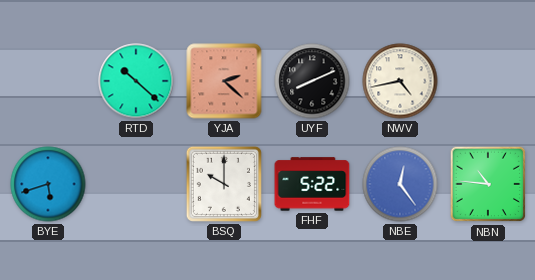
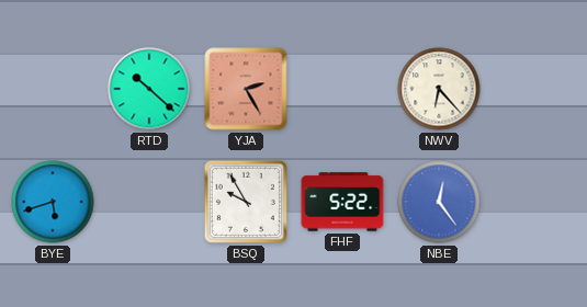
YJA: 2:22 -> 2:25
UYF: 8:11 -> none
NWV: 4:43 -> 6:23
BSQ: 10:00 -> 9:55
NBN: 10:46 -> none
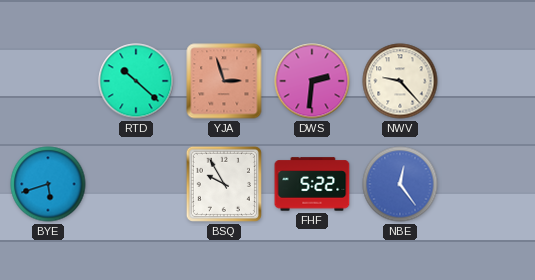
YJA: 2:25 -> 2:57
DWS: none -> 2:31
NWV: 6:23 -> 9:23
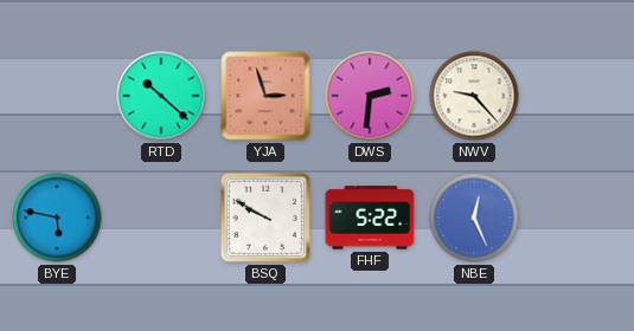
BYE: 5:42 -> 5:47
BSQ: 9:55 -> 9:50
NBE: 12:24 -> 12:26
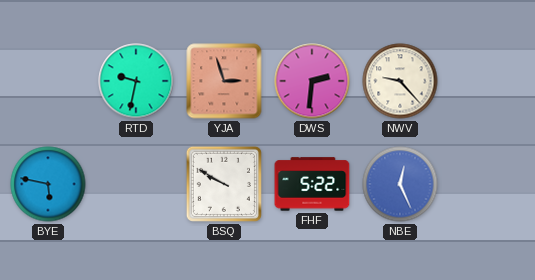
RTD: 10:22 -> 9:32
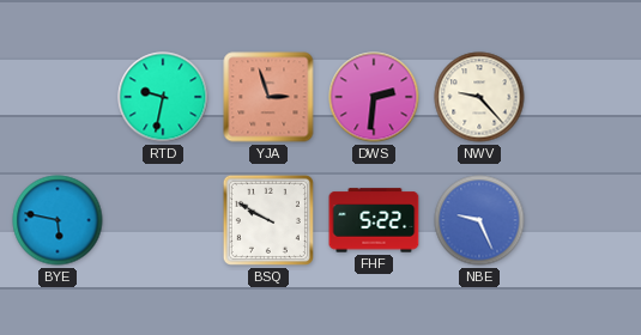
NBE: 12:26 -> 9:26
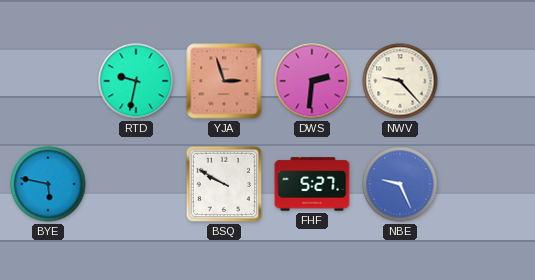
FHF: 5:22 -> 5:27
